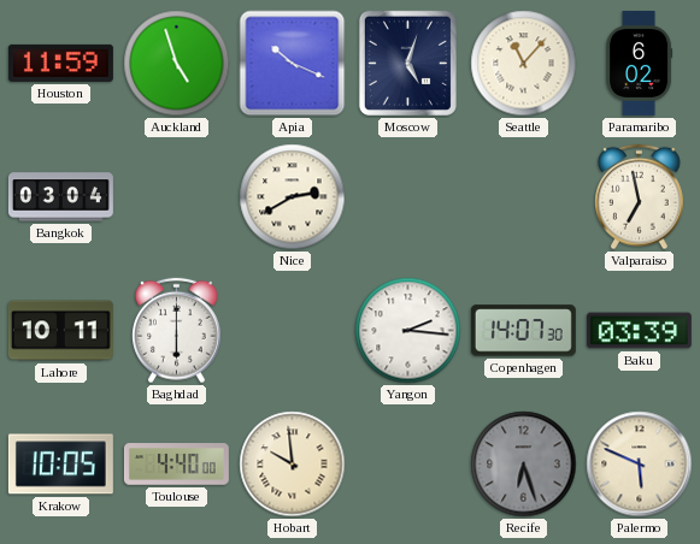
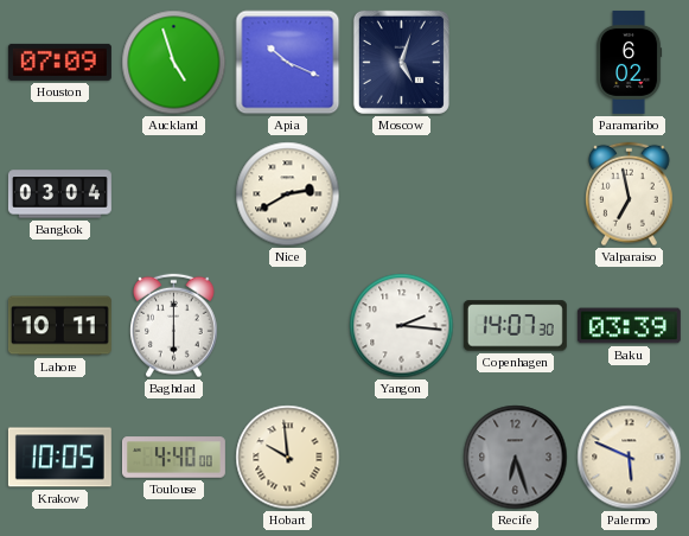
Houston: 11:59 -> 07:09
Seattle: 11:07 -> none
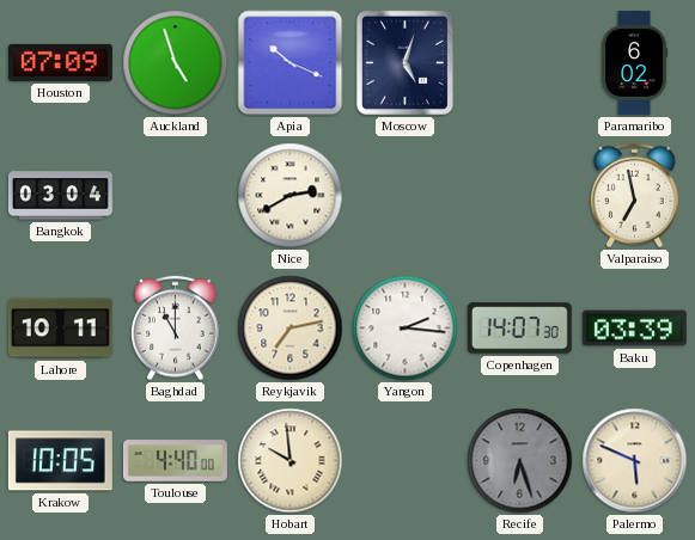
Baghdad: 6:00 -> 11:00
Reykjavik: none -> 7:13
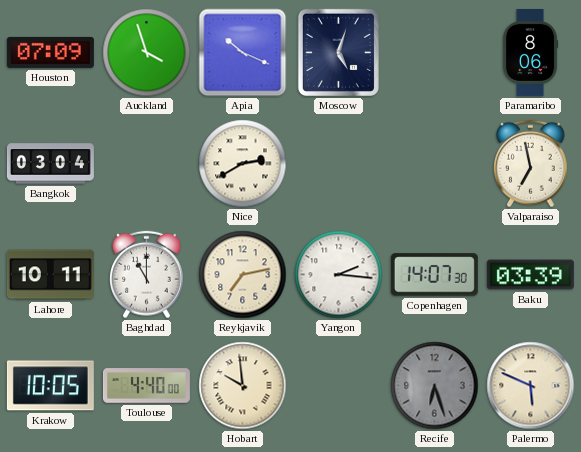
Auckland: 4:57 -> 3:57
Paramaribo: 6:02 -> 8:06
